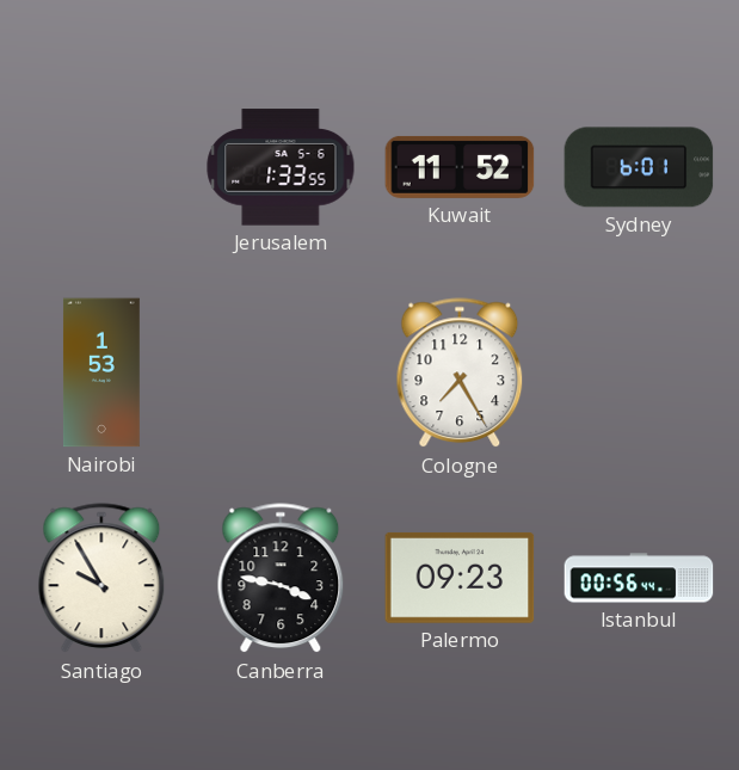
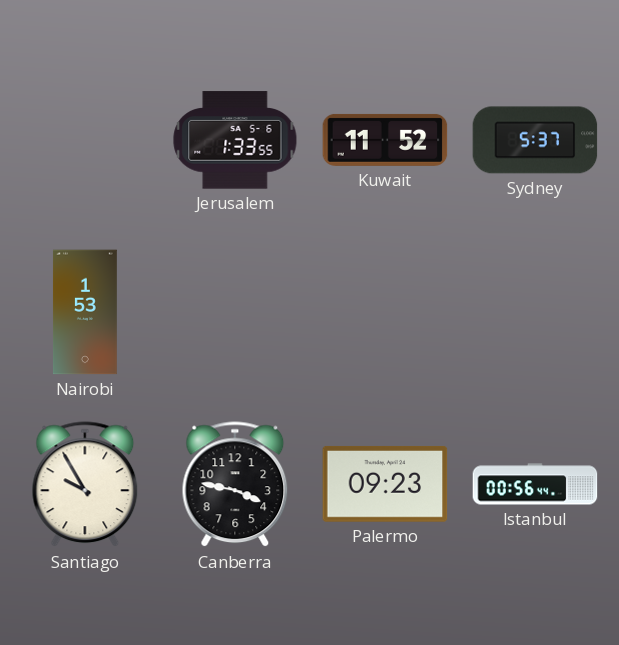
Sydney: 6:01 -> 5:37
Cologne: 7:25 -> none
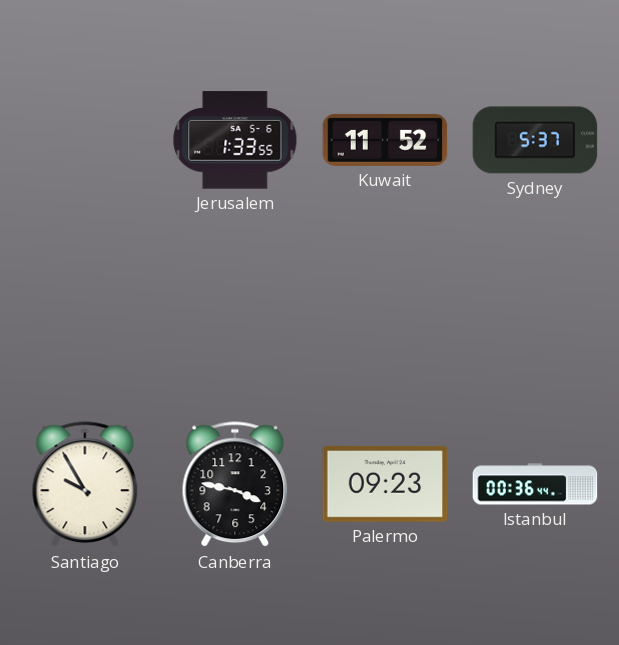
Nairobi: 1:53 -> none
Istanbul: 00:56 -> 00:36
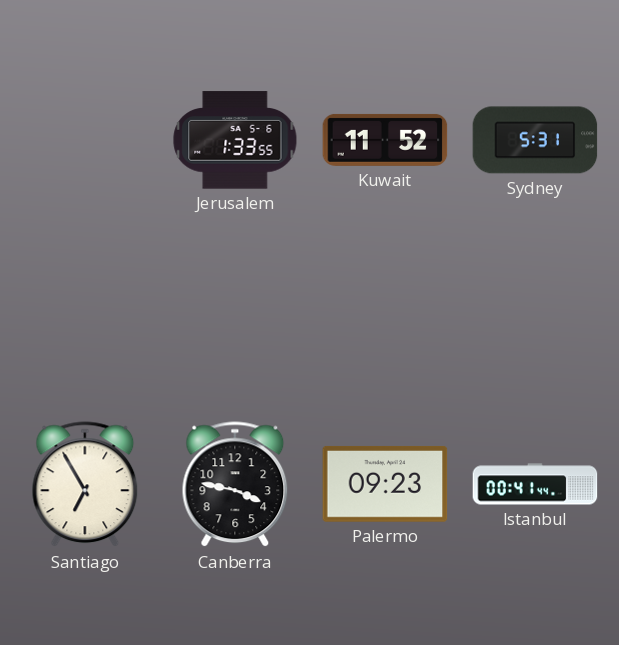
Sydney: 5:37 -> 5:31
Santiago: 9:55 -> 6:55
Istanbul: 00:36 -> 00:41
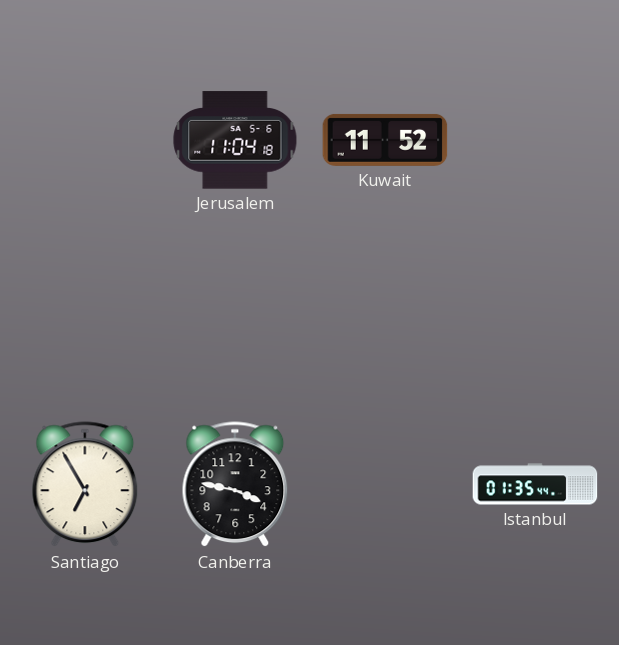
Jerusalem: 1:33 -> 11:04
Sydney: 5:31 -> none
Palermo: 09:23 -> none
Istanbul: 00:41 -> 01:35
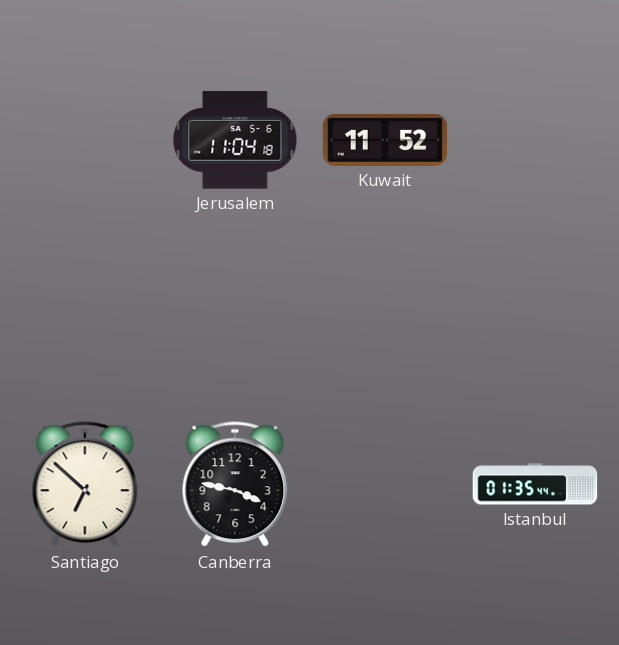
Santiago: 6:55 -> 6:52
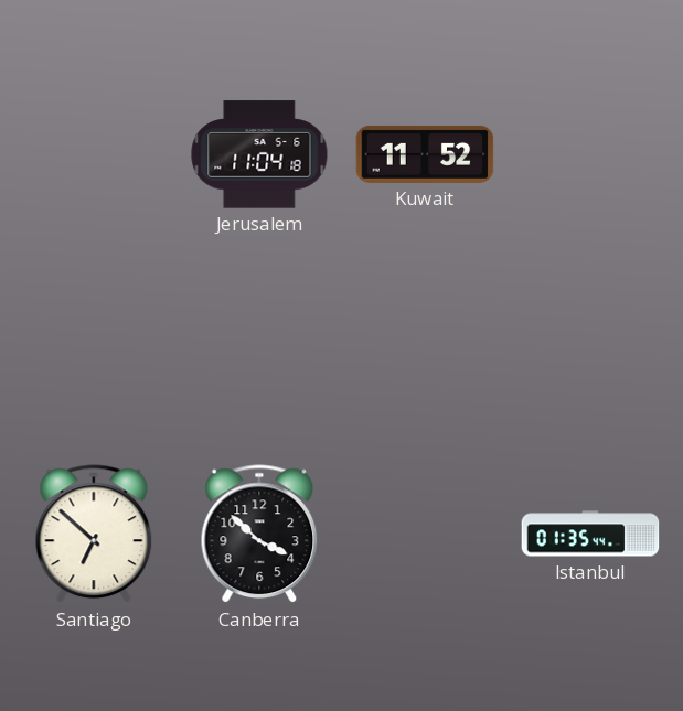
Canberra: 3:47 -> 3:52
